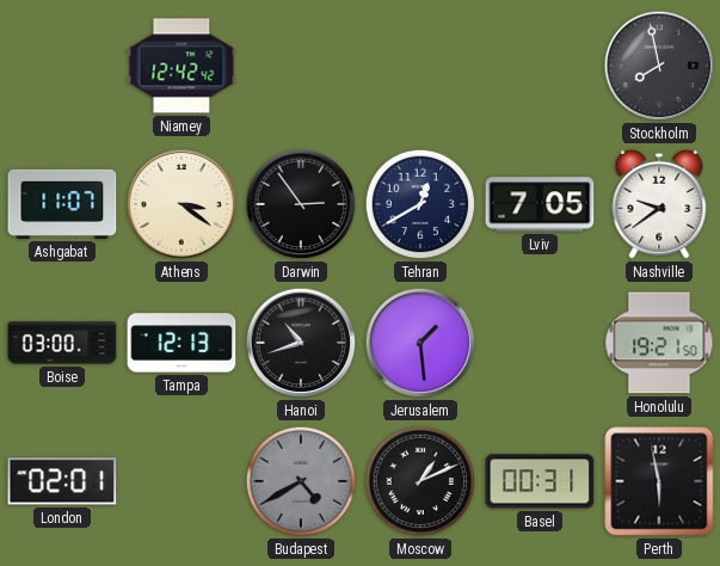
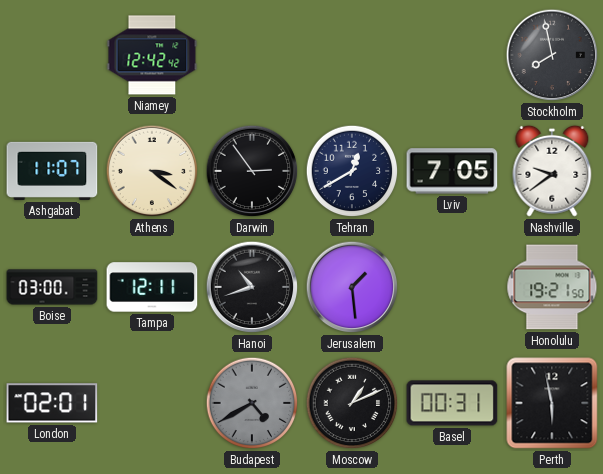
Tampa: 12:13 -> 12:11
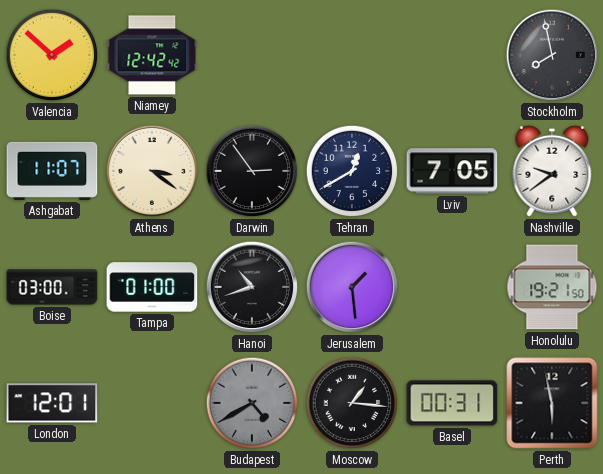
Valencia: none -> 1:52
Tampa: 12:11 -> 01:00
London: 02:01 -> 12:01
Moscow: 1:11 -> 1:16
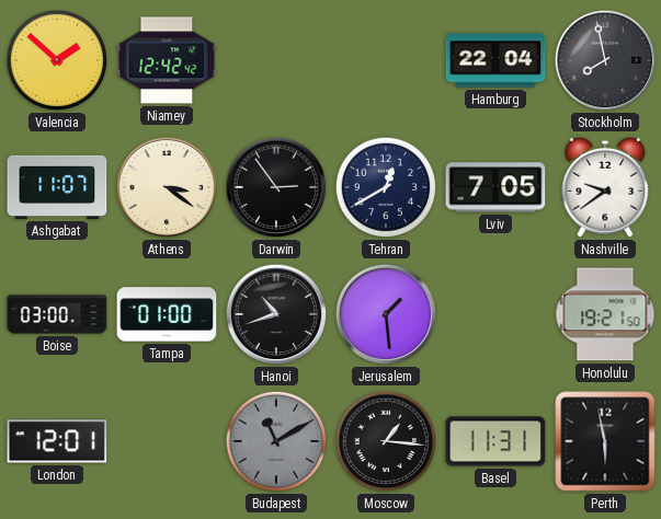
Hamburg: none -> 22:04
Budapest: 4:40 -> 11:10
Basel: 00:31 -> 11:31
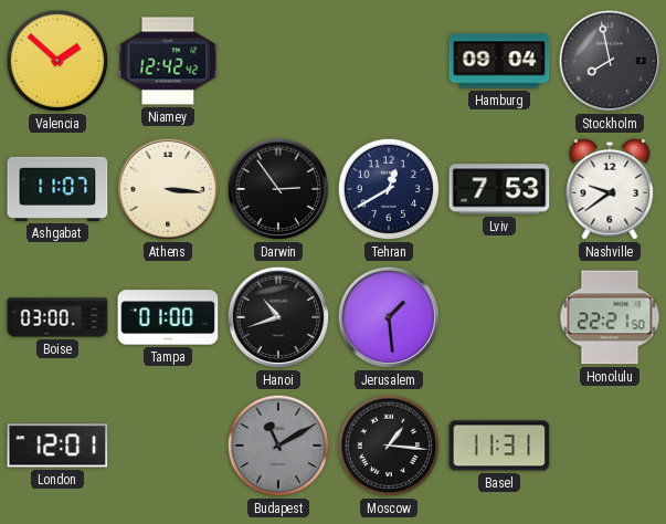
Hamburg: 22:04 -> 09:04
Athens: 3:21 -> 3:16
Lviv: 7:05 -> 7:53
Honolulu: 19:21 -> 22:21
Perth: 5:58 -> none
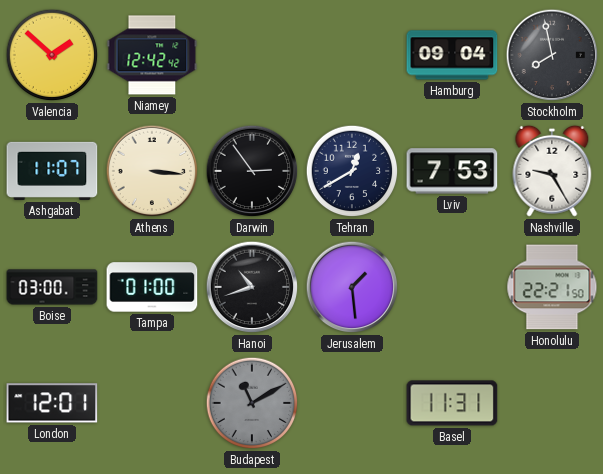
Nashville: 9:39 -> 9:25
Moscow: 1:16 -> none
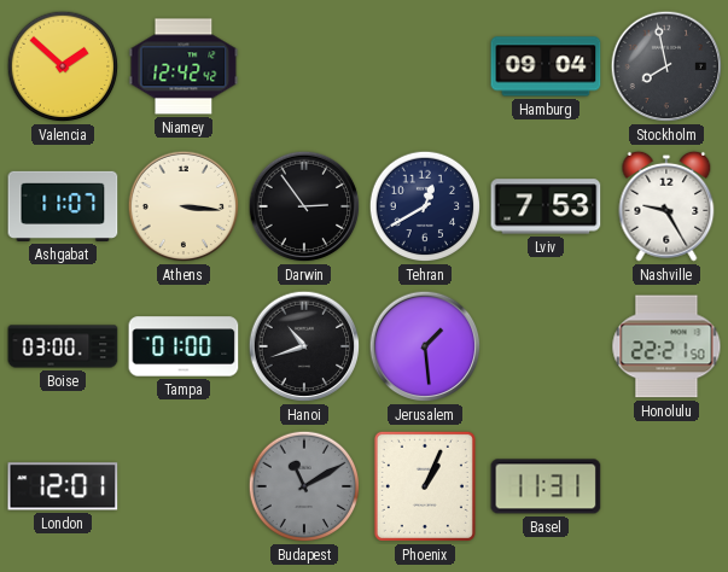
Phoenix: none -> 1:04
